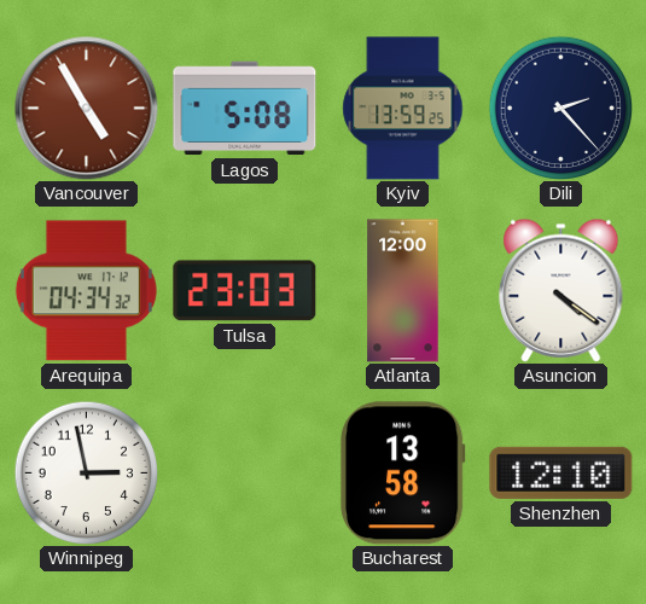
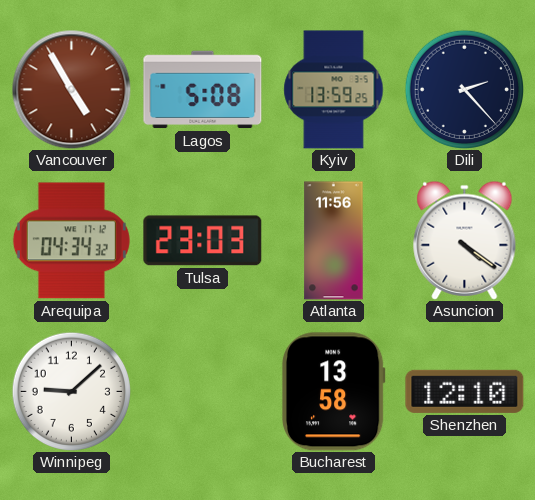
Atlanta: 12:00 -> 11:56
Winnipeg: 2:58 -> 9:08
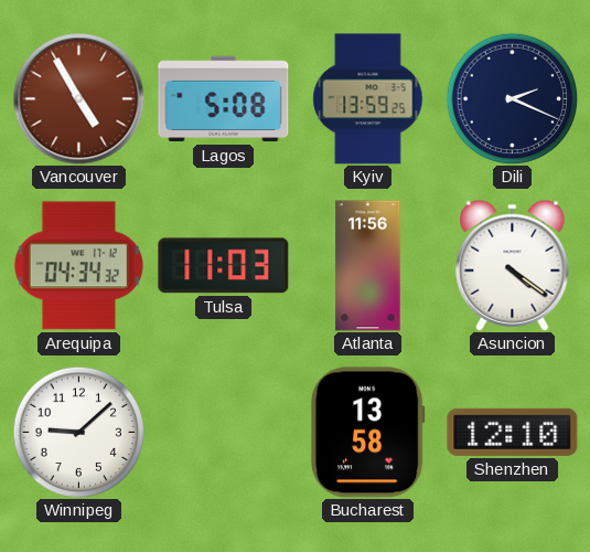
Dili: 2:23 -> 2:19
Tulsa: 23:03 -> 11:03
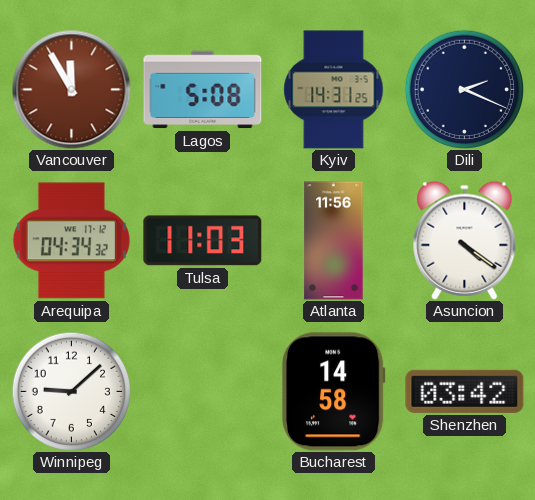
Vancouver: 4:55 -> 11:55
Kyiv: 13:59 -> 14:31
Bucharest: 13:58 -> 14:58
Shenzhen: 12:10 -> 03:42
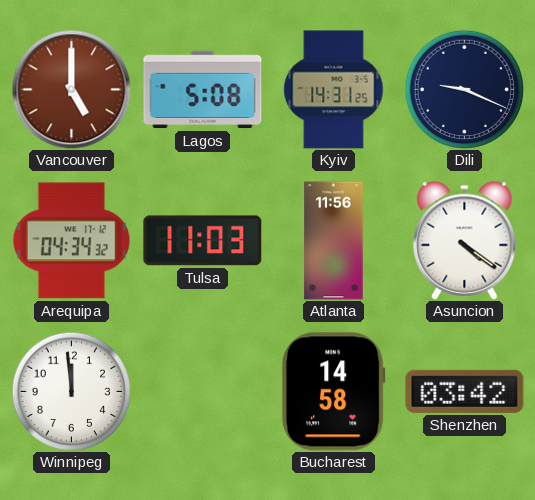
Vancouver: 11:55 -> 5:00
Dili: 2:19 -> 9:19
Winnipeg: 9:08 -> 11:59
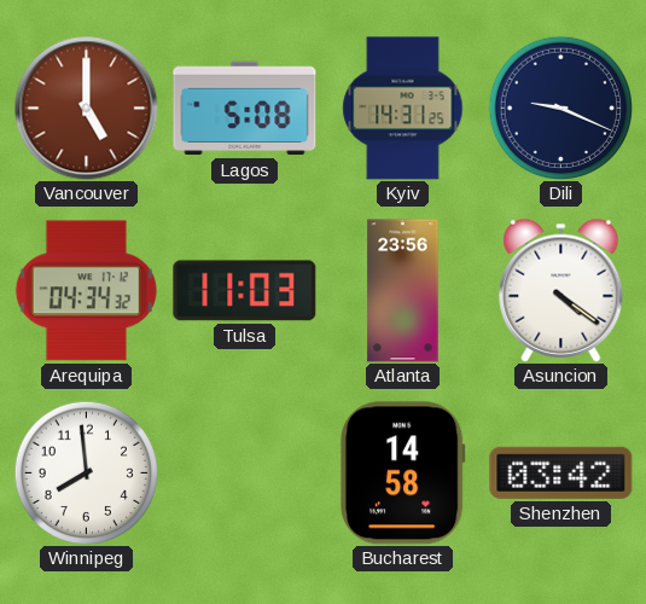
Atlanta: 11:56 -> 23:56
Winnipeg: 11:59 -> 7:59
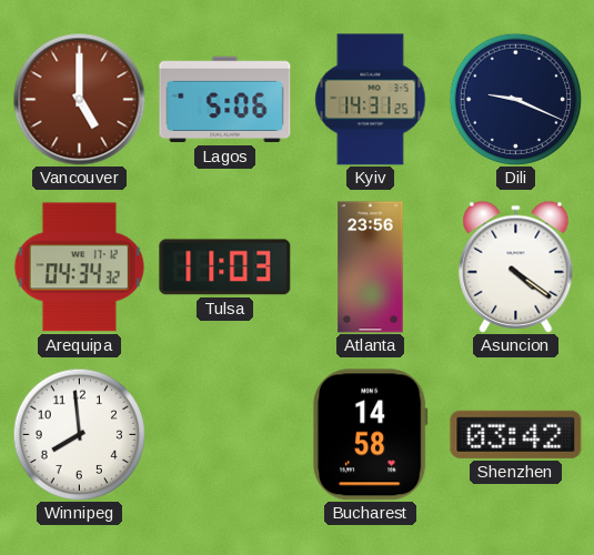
Lagos: 5:08 -> 5:06
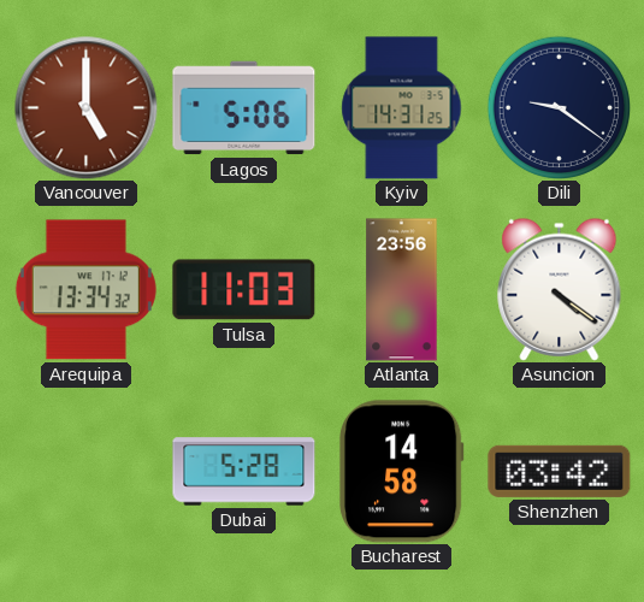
Dili: 9:19 -> 9:21
Arequipa: 04:34 -> 13:34
Winnipeg: 7:59 -> none
Dubai: none -> 5:28
